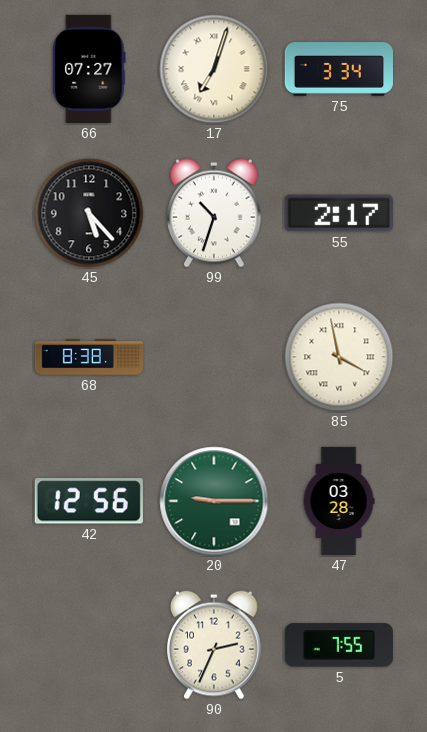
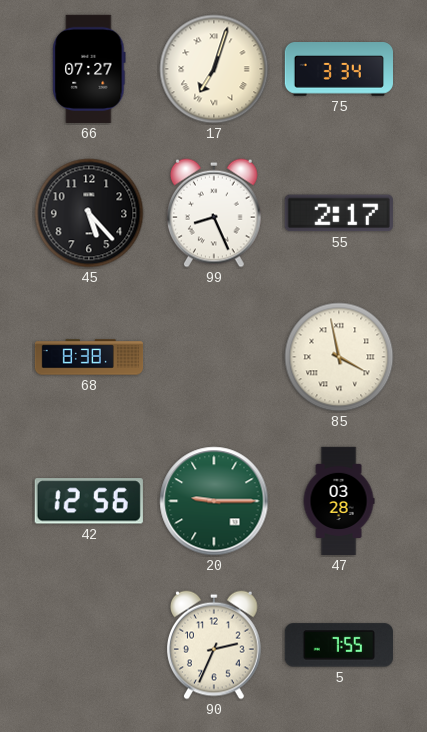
99: 10:33 -> 8:26
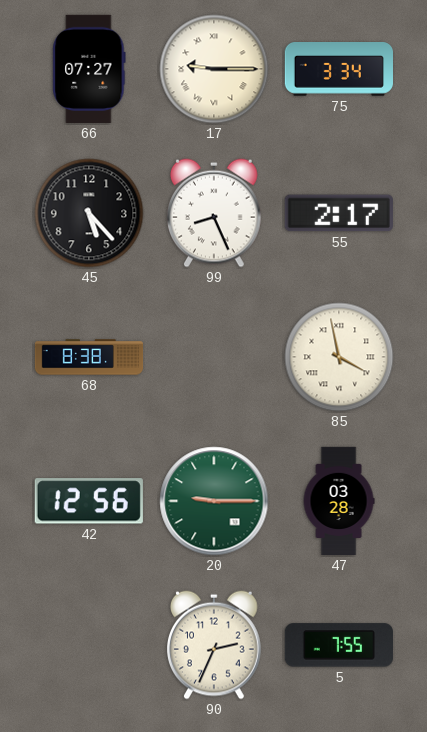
17: 7:03 -> 9:15
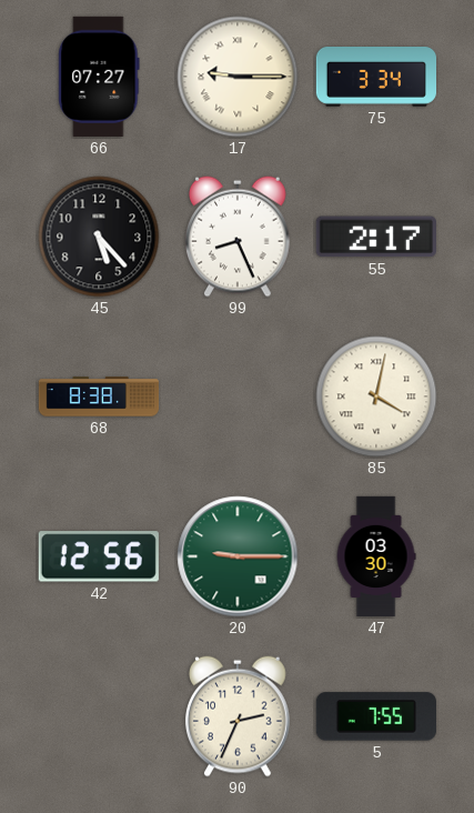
85: 3:58 -> 4:02
47: 03:28 -> 03:30
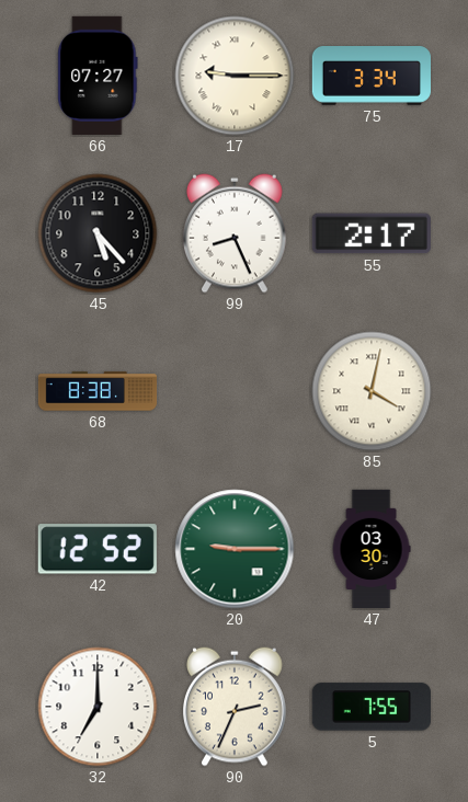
42: 12:56 -> 12:52
32: none -> 7:00
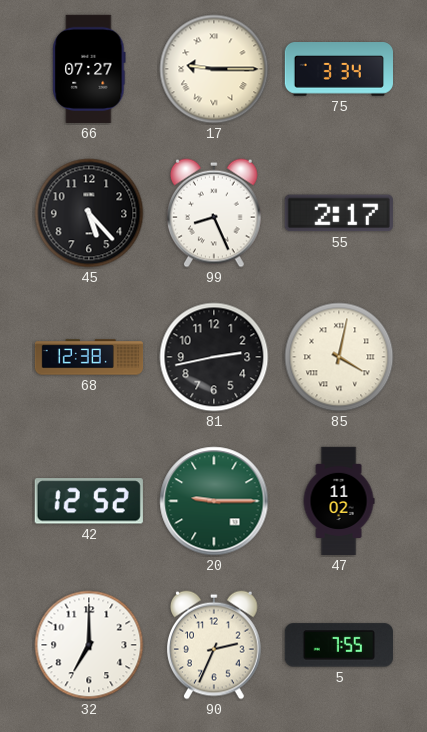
68: 8:38 -> 12:38
81: none -> 2:43
47: 03:30 -> 11:02
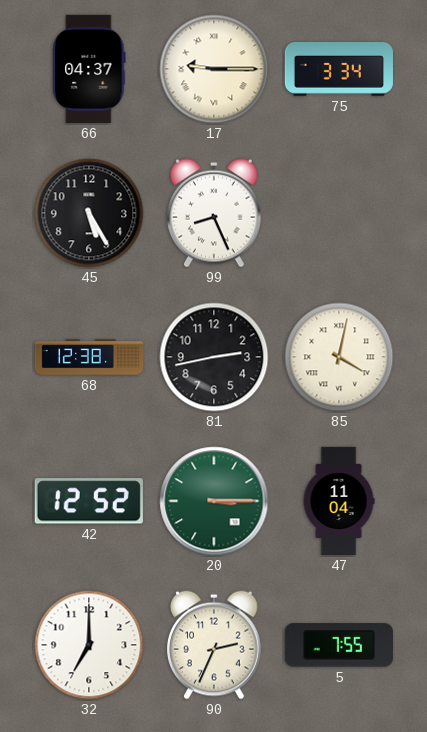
66: 07:27 -> 04:37
45: 5:23 -> 5:25
55: 2:17 -> none
20: 9:15 -> 3:15
47: 11:02 -> 11:04
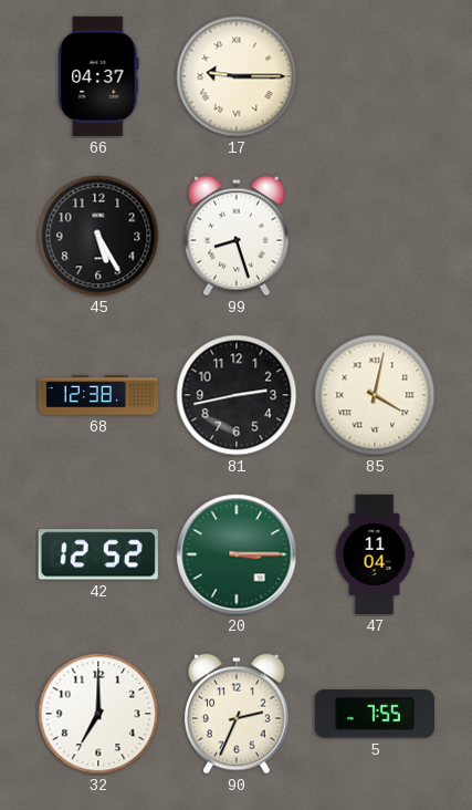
75: 3:34 -> none
99: 8:26 -> 8:27
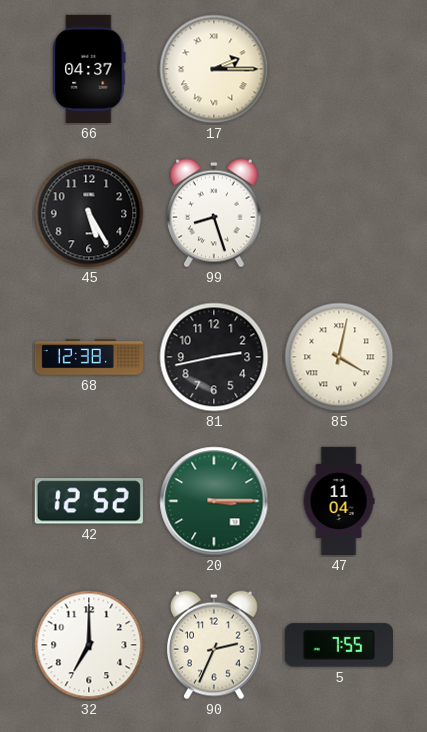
17: 9:15 -> 2:15
